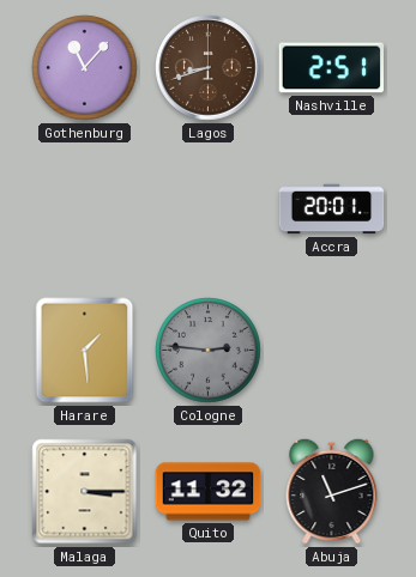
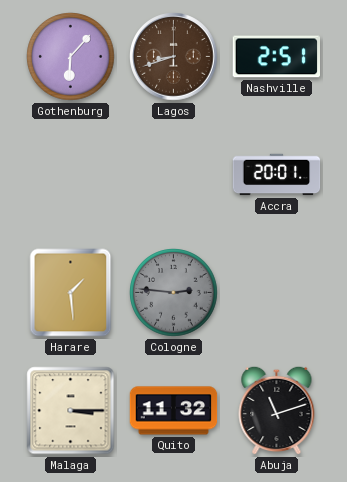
Gothenburg: 11:07 -> 6:07
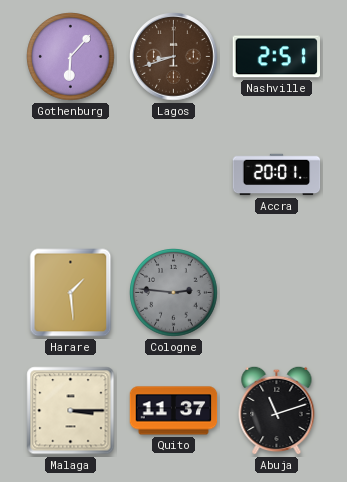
Quito: 11:32 -> 11:37
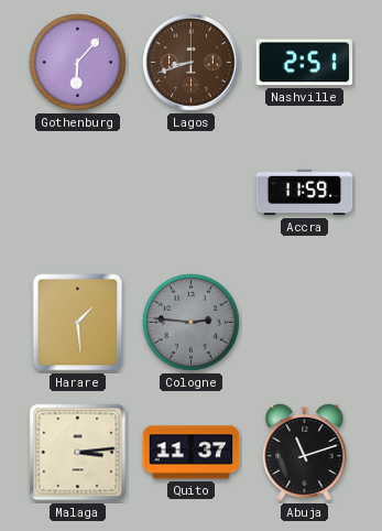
Accra: 20:01 -> 11:59
Malaga: 3:15 -> 3:14
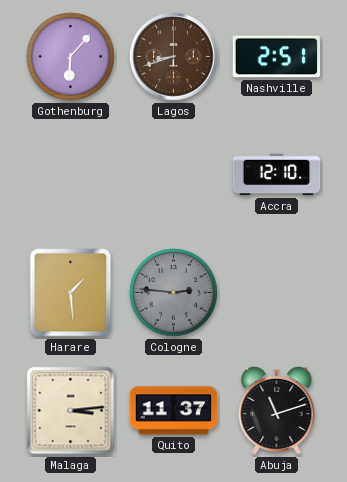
Accra: 11:59 -> 12:10
